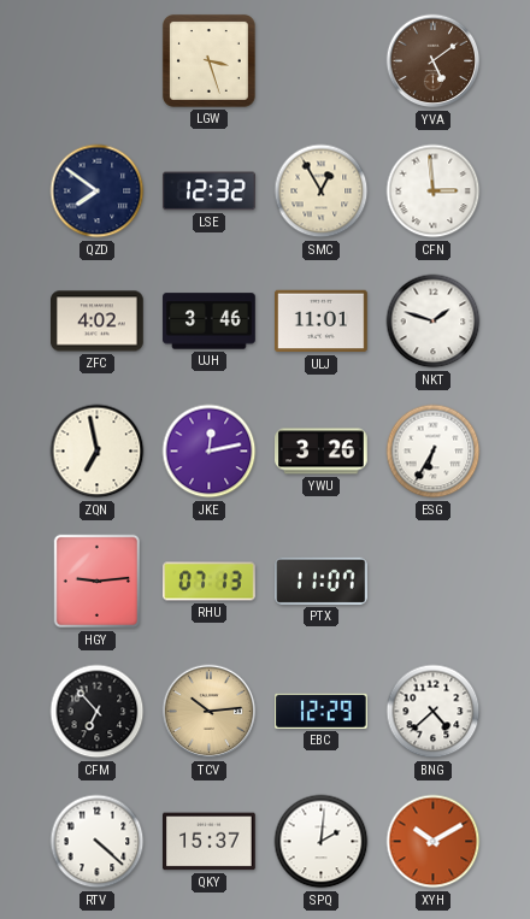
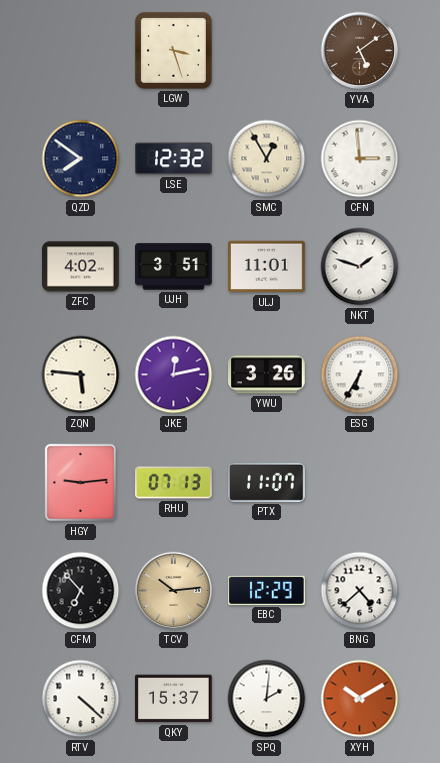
UJH: 3:46 -> 3:51
ZQN: 6:58 -> 5:46
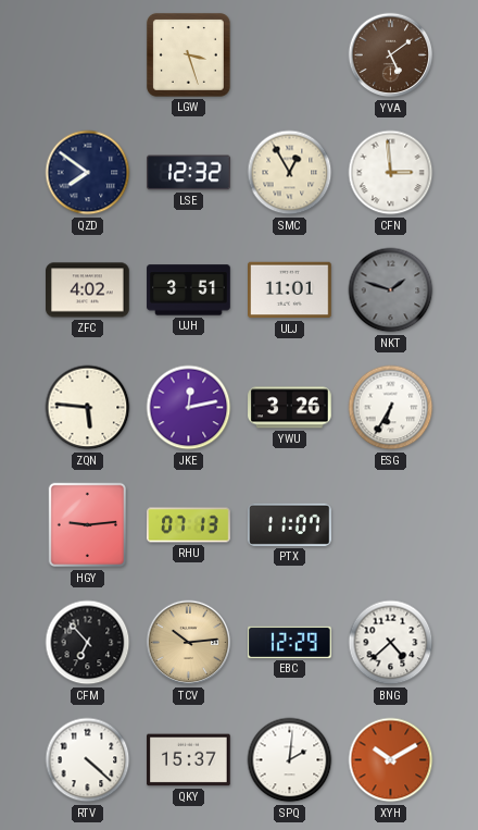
NKT dial: white -> grey
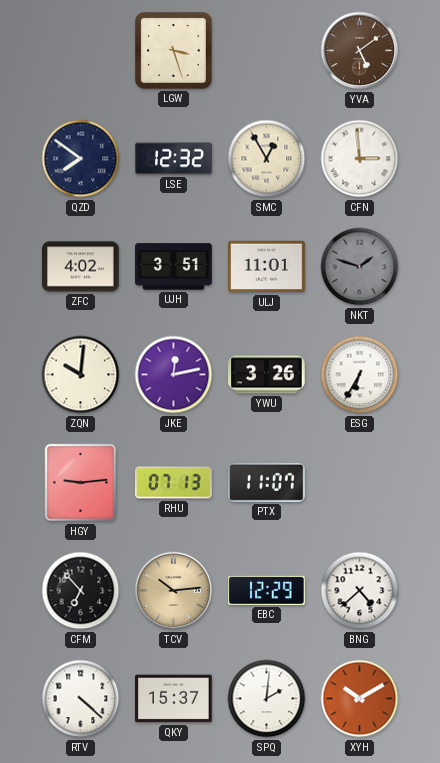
ZQN: 5:46 -> 10:01
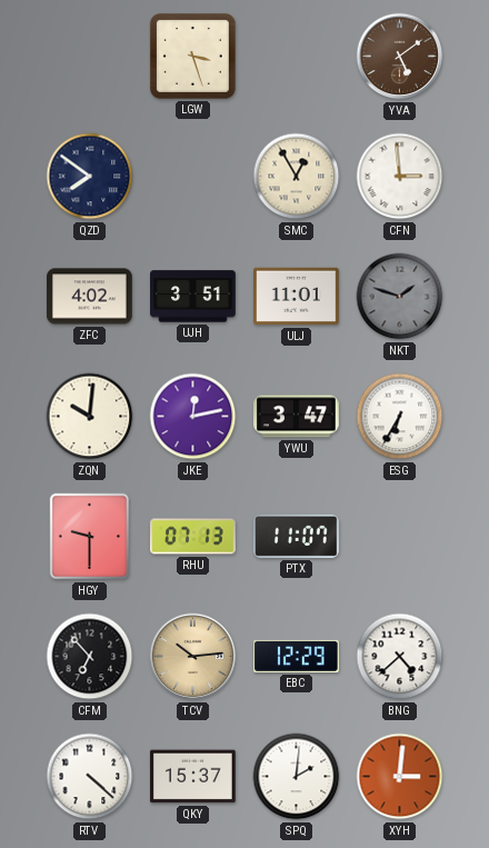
LSE: 12:32 -> none
YWU: 3:26 -> 3:47
HGY: 9:14 -> 9:30
XYH: 10:10 -> 3:01
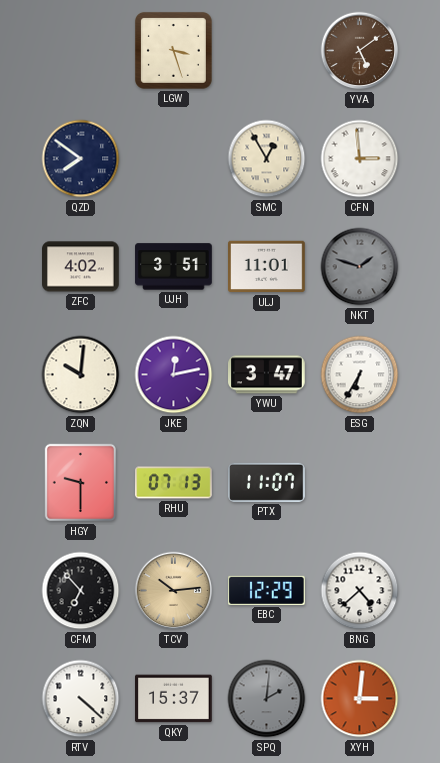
SPQ dial: white -> grey
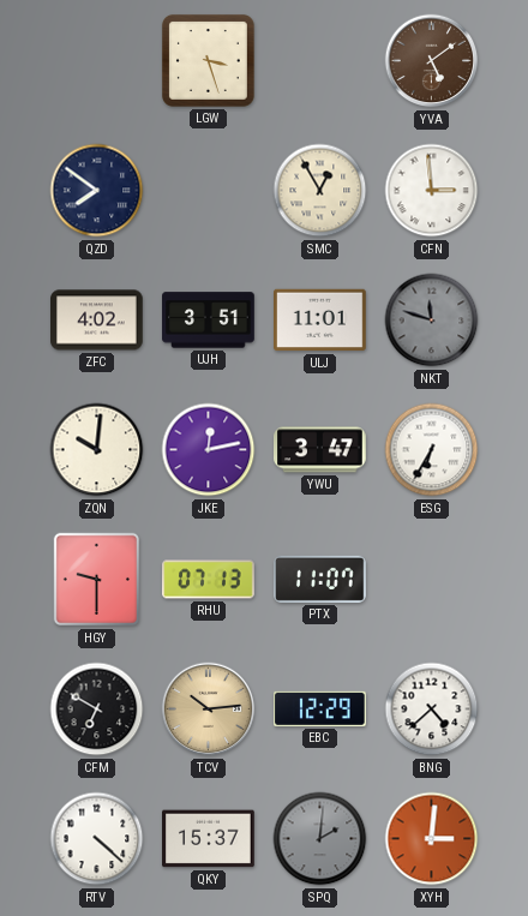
NKT: 1:48 -> 11:48
CFM: 6:53 -> 6:50
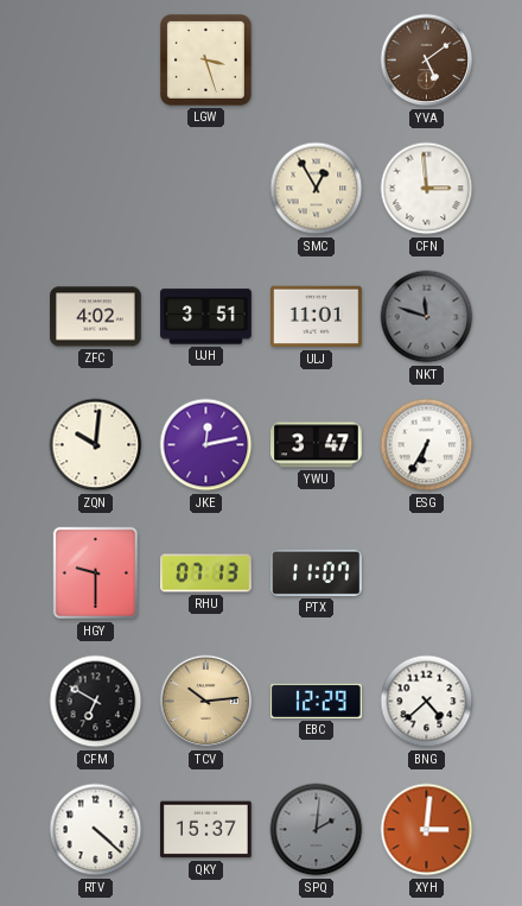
QZD: 7:51 -> none
